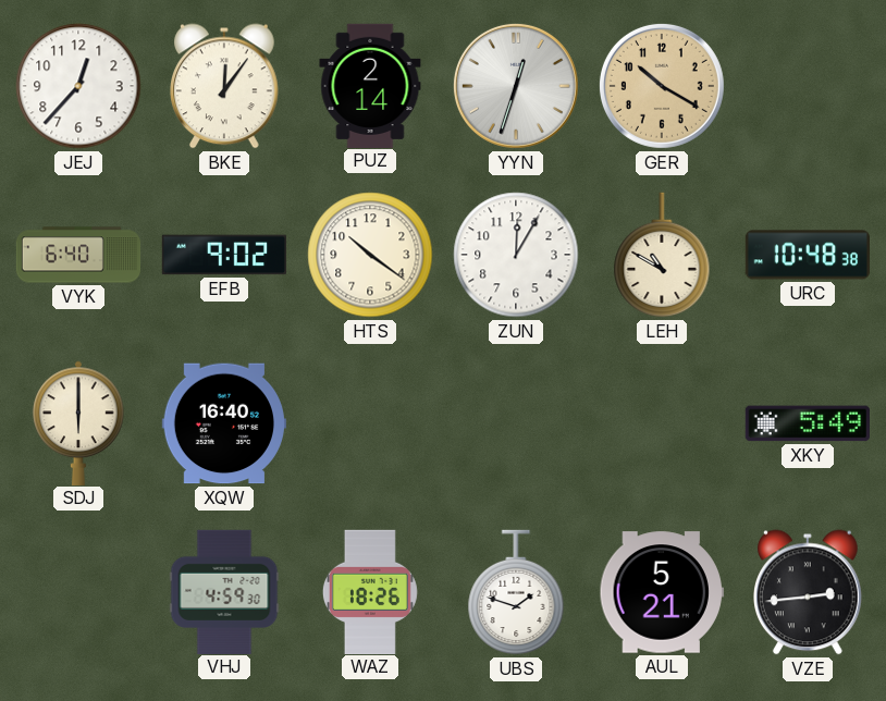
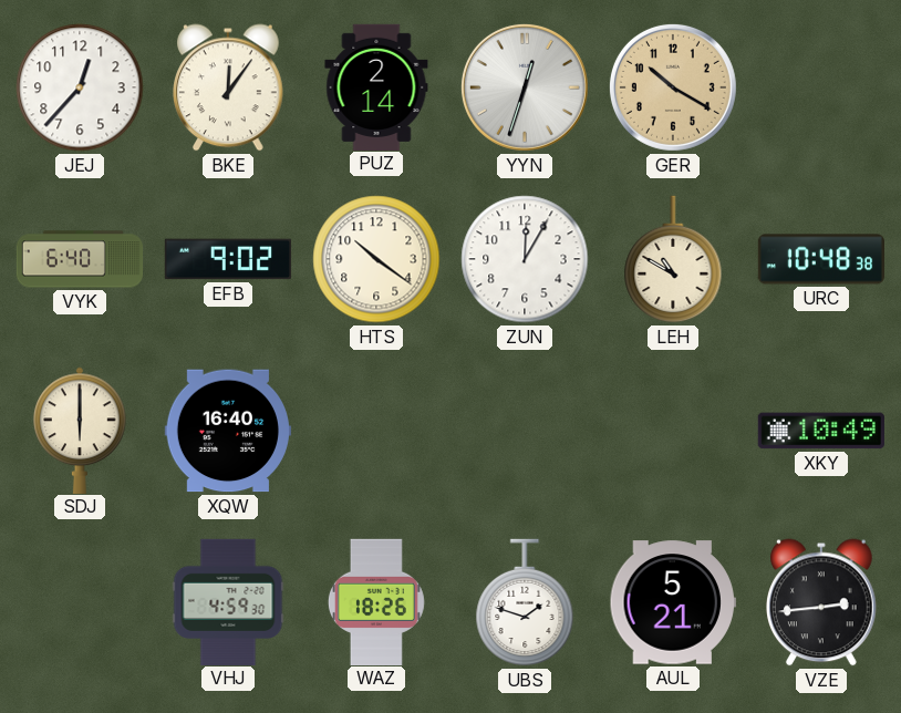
XKY: 5:49 -> 10:49
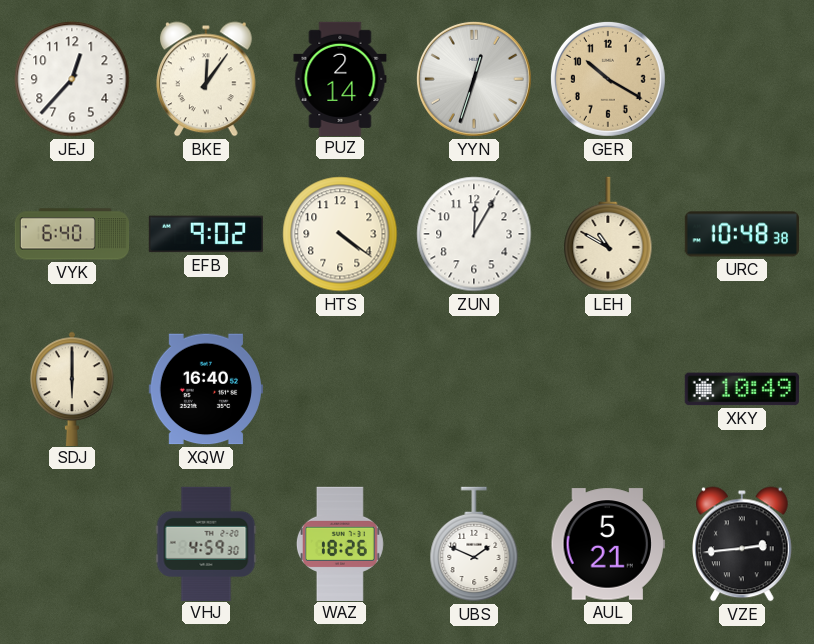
HTS: 10:21 -> 4:21
UBS: 1:48 -> 1:49
